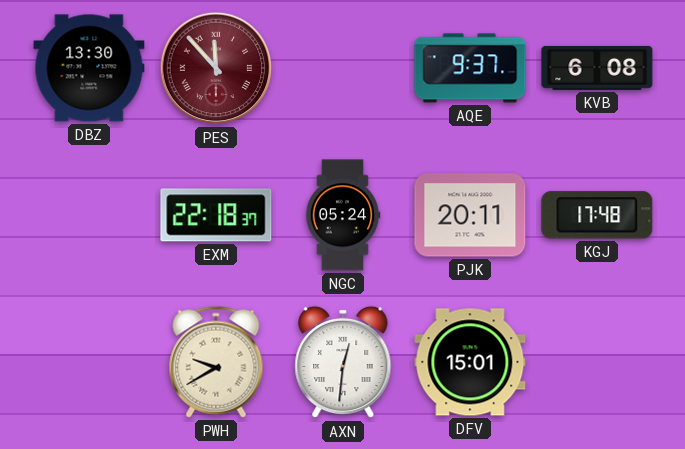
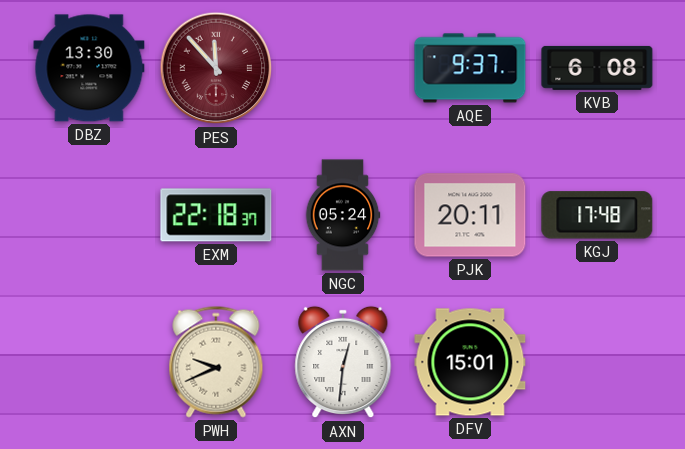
PWH: 9:40 -> 9:41
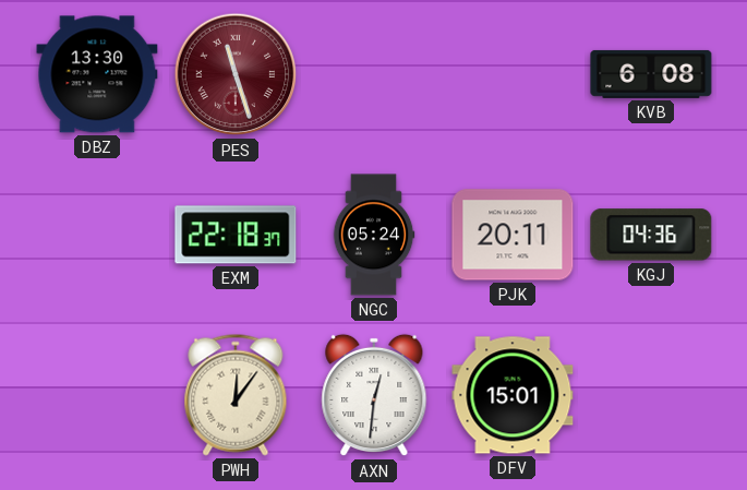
PES: 11:53 -> 11:27
AQE: 9:37 -> none
KGJ: 17:48 -> 04:36
PWH: 9:41 -> 12:06
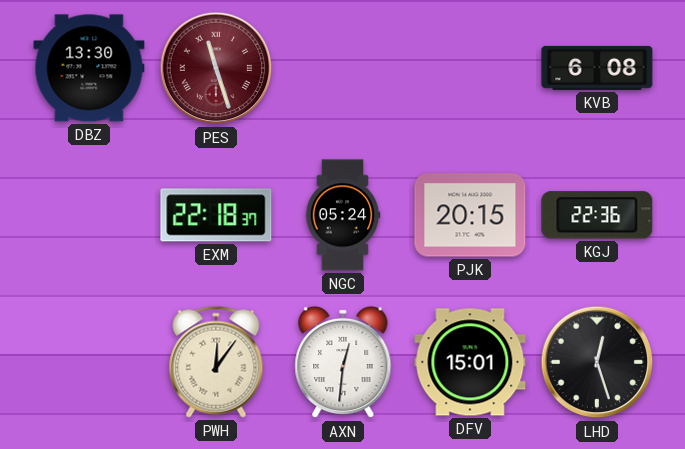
PJK: 20:11 -> 20:15
KGJ: 04:36 -> 22:36
LHD: none -> 12:27
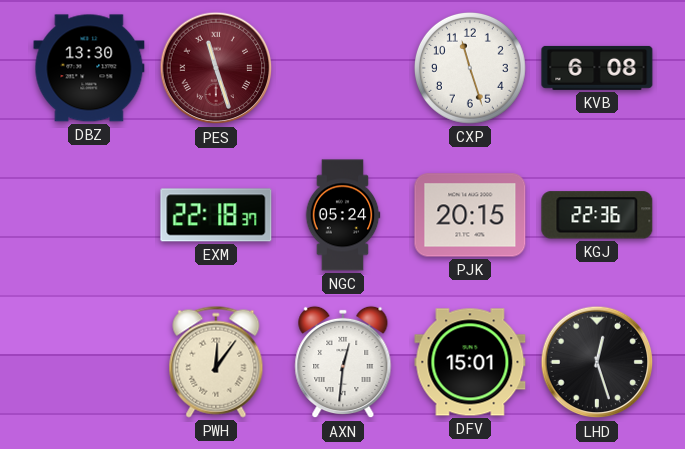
CXP: none -> 11:27
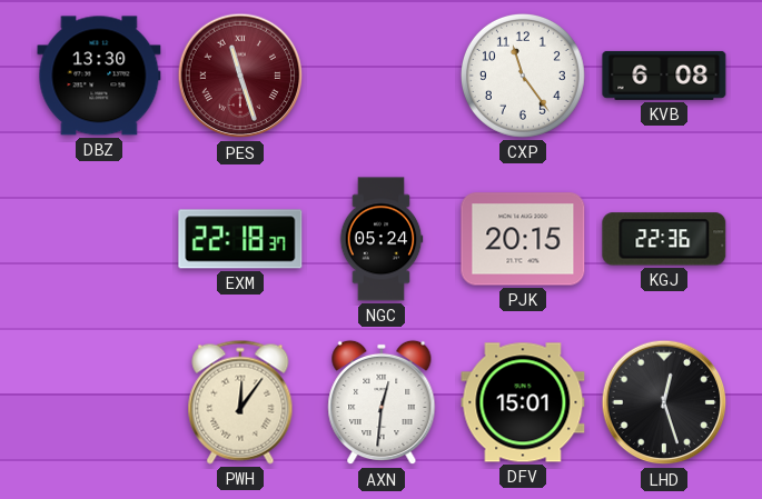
CXP: 11:27 -> 11:24
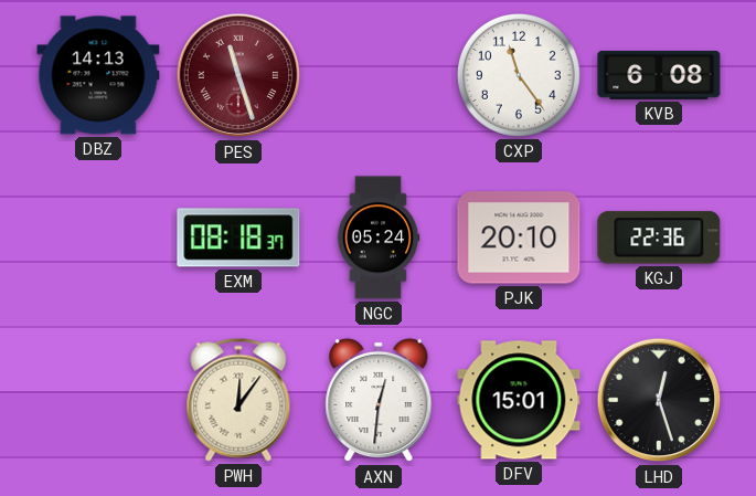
DBZ: 13:30 -> 14:13
EXM: 22:18 -> 08:18
PJK: 20:15 -> 20:10
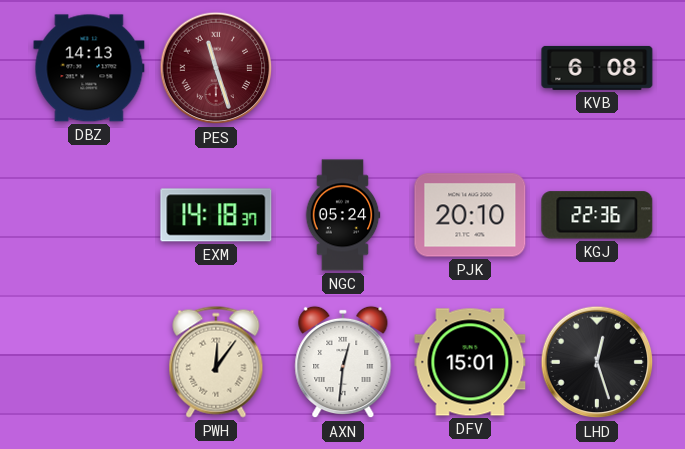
CXP: 11:24 -> none
EXM: 08:18 -> 14:18
